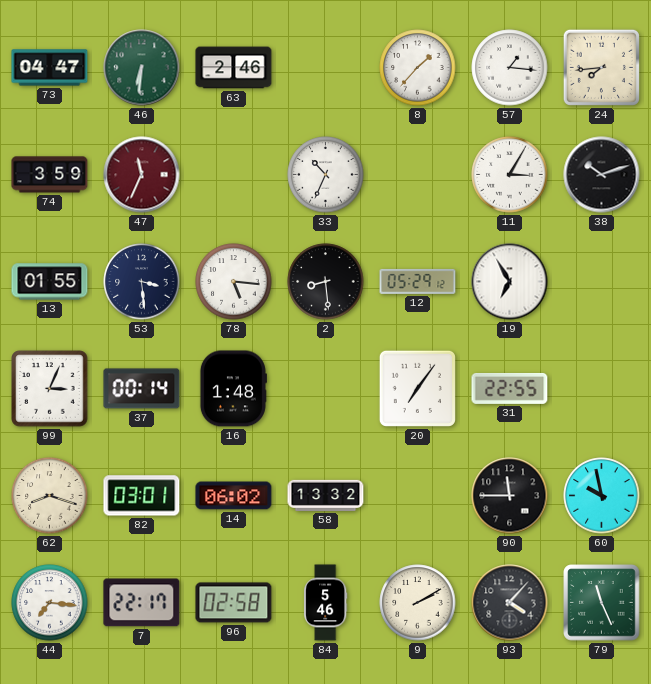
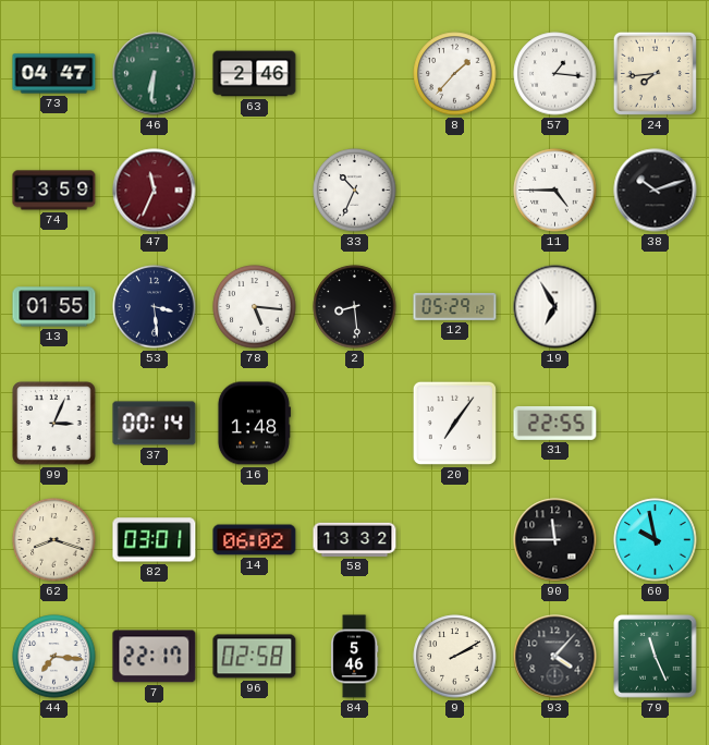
11: 3:05 -> 4:45
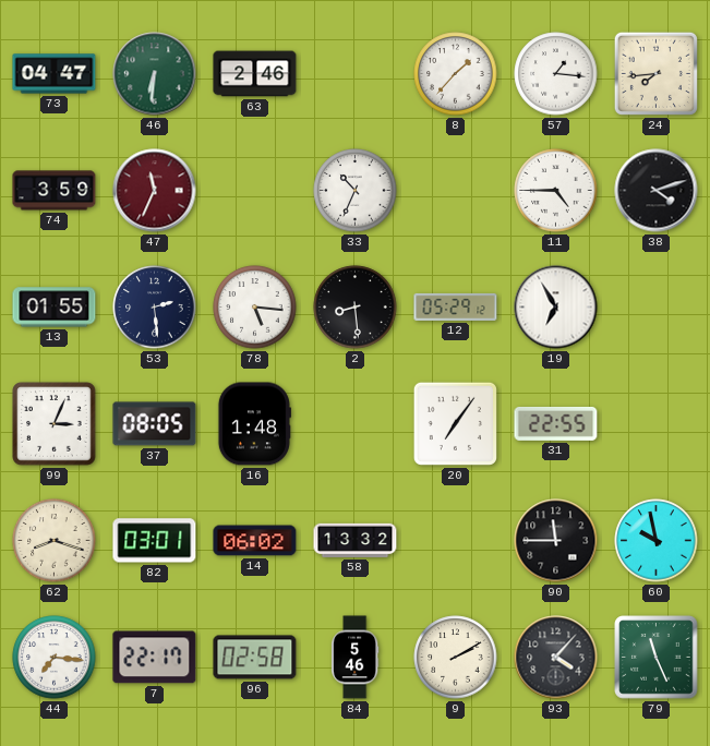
38: 10:12 -> 4:12
53: 3:29 -> 2:29
37: 00:14 -> 08:05
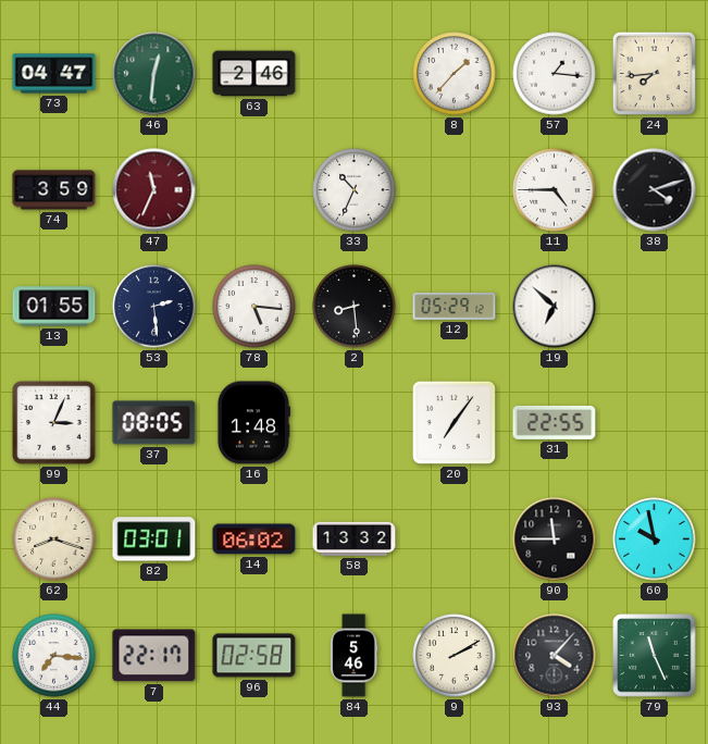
46: 6:31 -> 12:31
19: 6:55 -> 6:52
